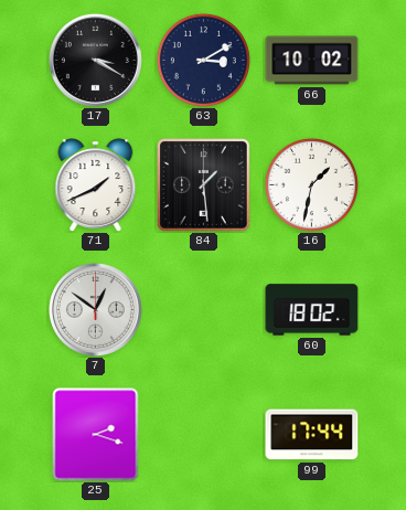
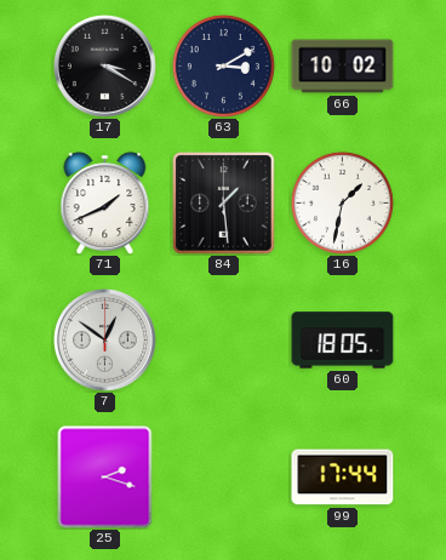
60: 18:02 -> 18:05
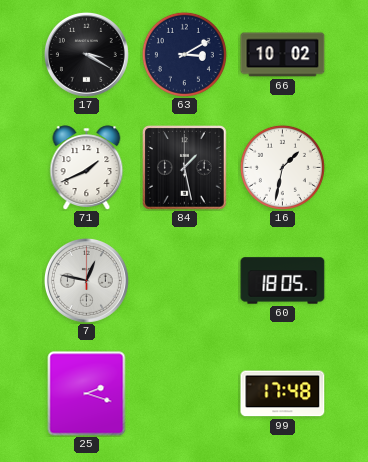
84: 1:29 -> 1:28
7: 12:51 -> 12:47
99: 17:44 -> 17:48
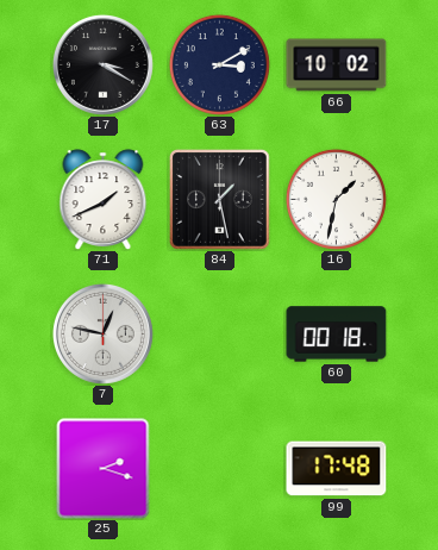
60: 18:05 -> 00:18
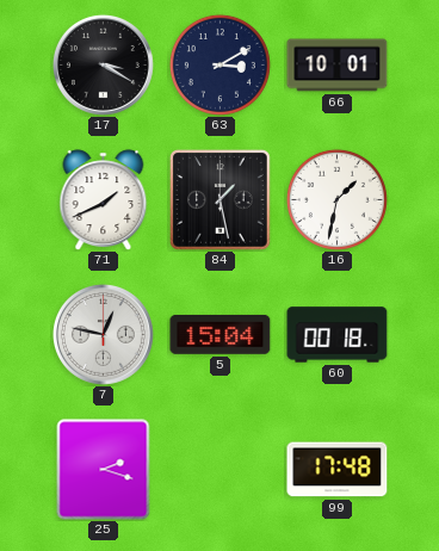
66: 10:02 -> 10:01
5: none -> 15:04
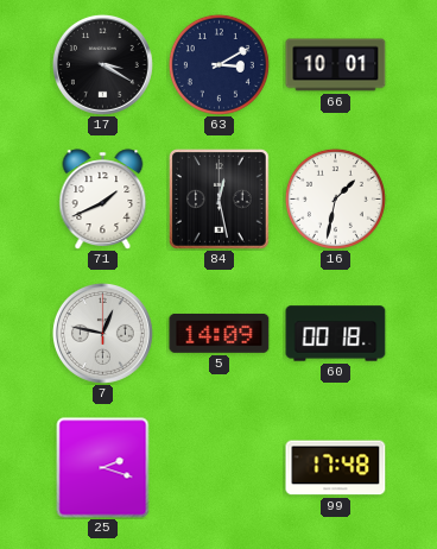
84: 1:28 -> 12:28
5: 15:04 -> 14:09
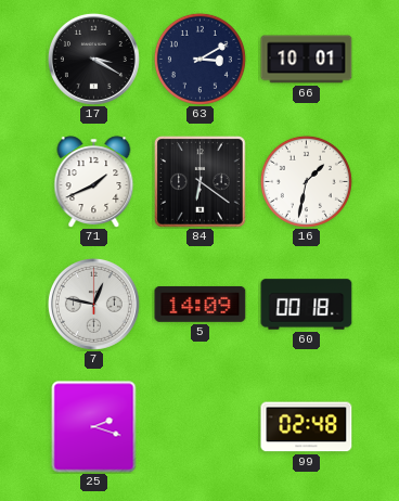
84: 12:28 -> 6:21
99: 17:48 -> 02:48
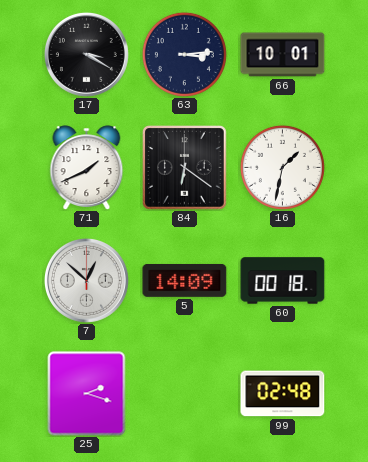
63: 3:10 -> 3:14
7: 12:47 -> 12:52
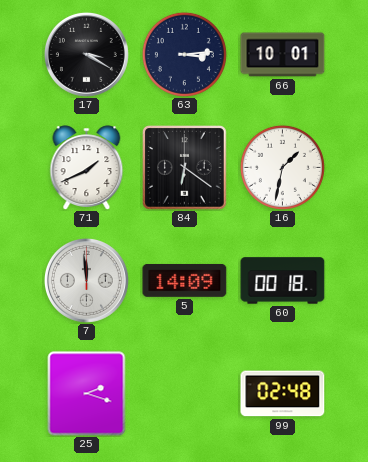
7: 12:52 -> 11:59
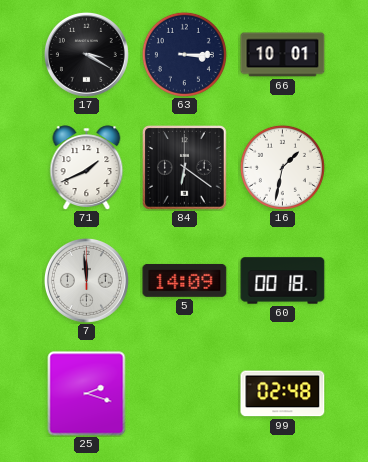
63: 3:14 -> 3:15
